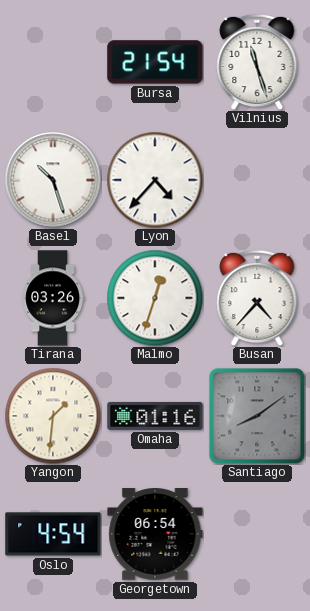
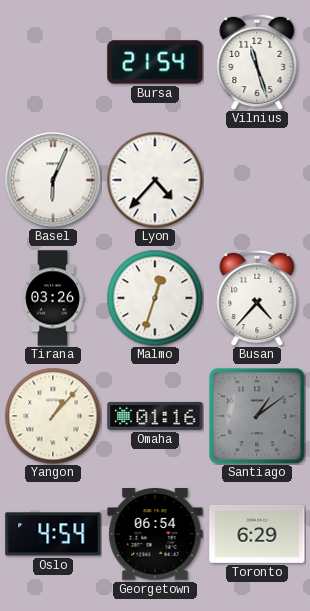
Basel: 10:27 -> 6:04
Yangon: 1:31 -> 1:07
Santiago: 8:09 -> 1:09
Toronto: none -> 6:29
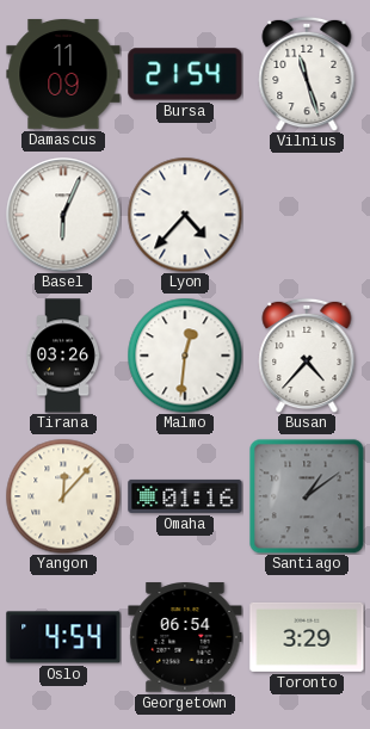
Damascus: none -> 11:09
Malmo: 12:33 -> 12:31
Yangon: 1:07 -> 12:07
Toronto: 6:29 -> 3:29
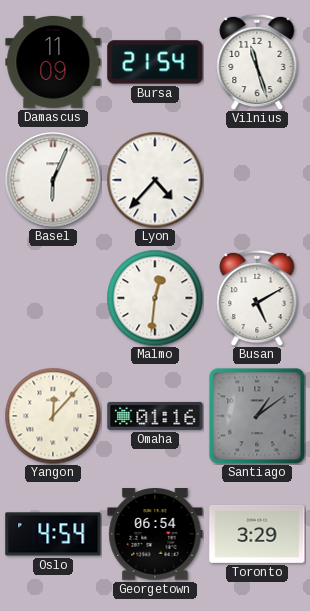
Tirana: 03:26 -> none
Busan: 4:37 -> 5:10
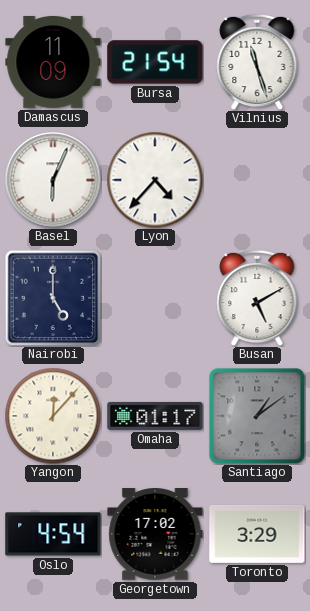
Nairobi: none -> 5:00
Malmo: 12:31 -> none
Omaha: 01:16 -> 01:17
Georgetown: 06:54 -> 17:02
